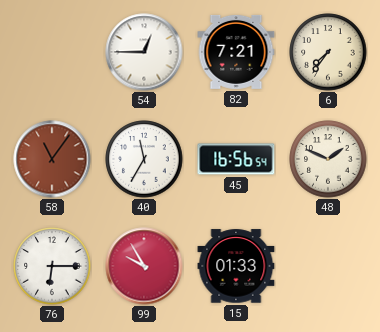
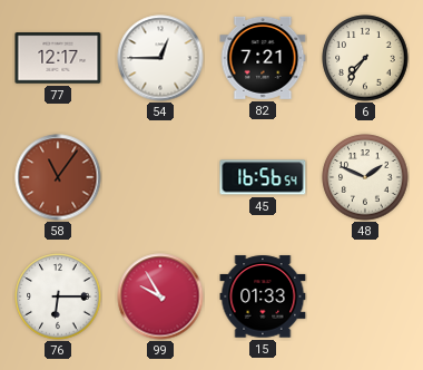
77: none -> 12:17
40: 11:35 -> none
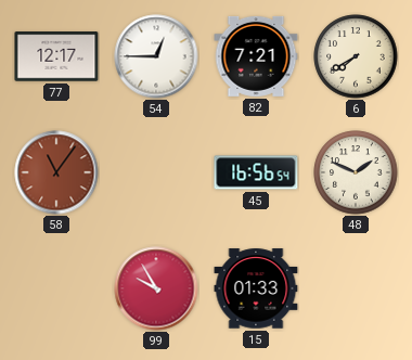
6: 7:36 -> 7:40
76: 6:15 -> none
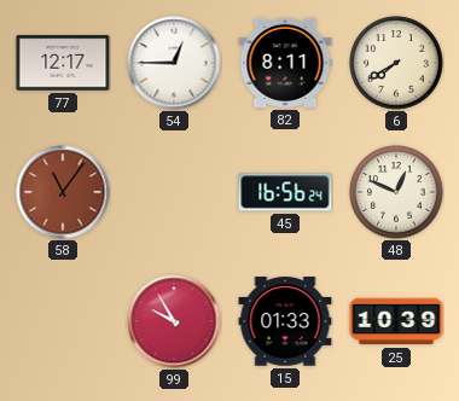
82: 7:21 -> 8:11
45: 16:56:54 -> 16:56:24
48: 1:49 -> 12:49
25: none -> 10:39
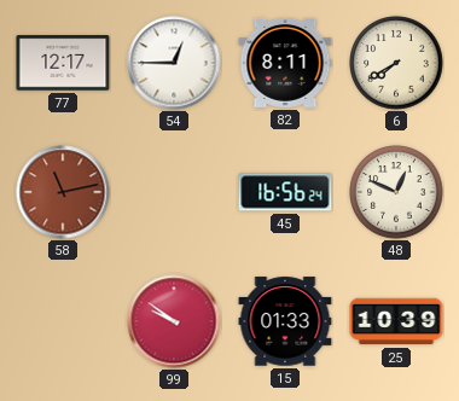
58: 11:06 -> 11:13
99: 9:55 -> 9:51
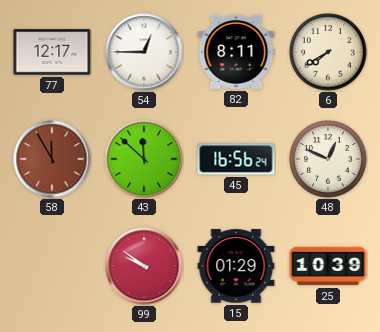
58: 11:13 -> 11:55
43: none -> 11:52
15: 01:33 -> 01:29
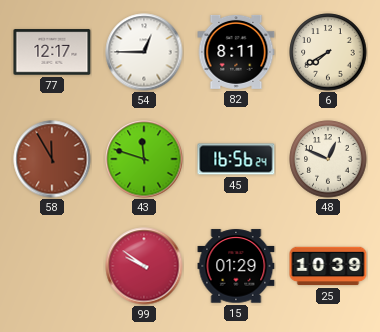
43: 11:52 -> 11:48
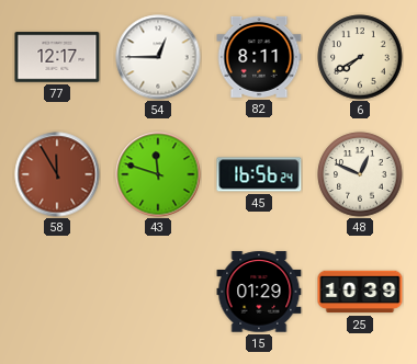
99: 9:51 -> none
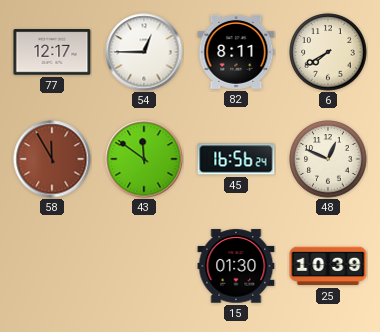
43: 11:48 -> 11:51
15: 01:29 -> 01:30
